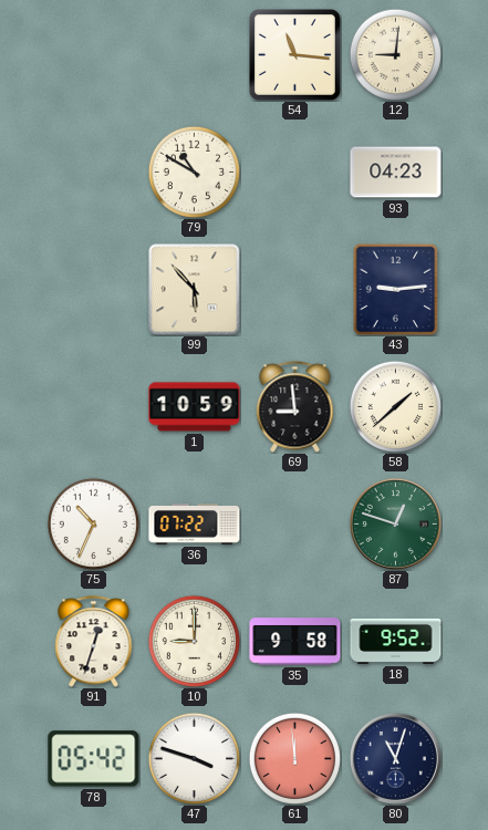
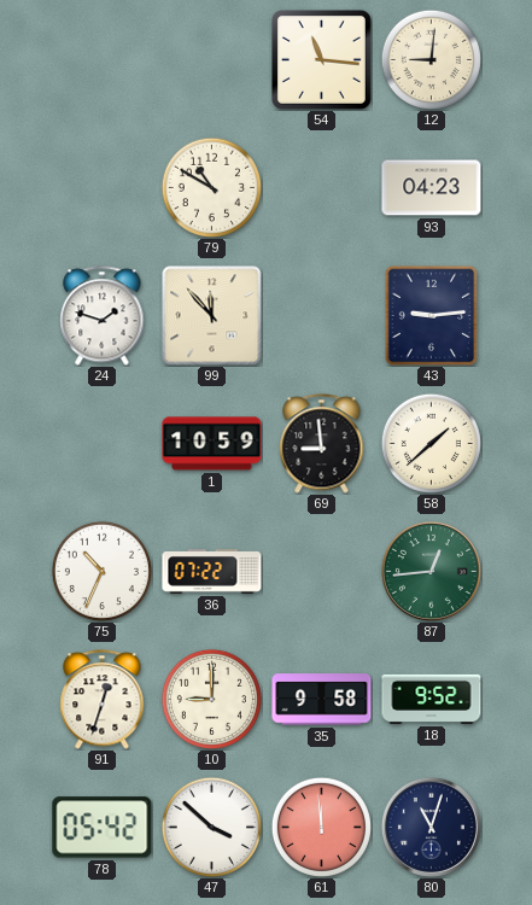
24: none -> 1:48
99: 5:53 -> 11:53
87: 12:48 -> 12:44
47: 3:48 -> 3:52
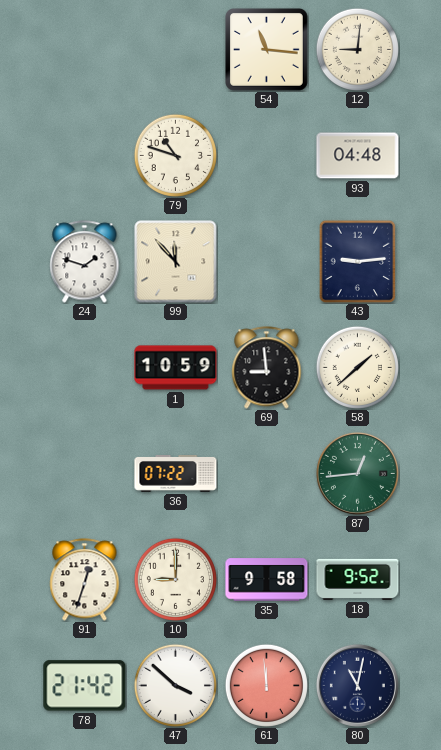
79: 10:50 -> 10:48
93: 04:23 -> 04:48
75: 10:34 -> none
78: 05:42 -> 21:42
80: 11:03 -> 11:02
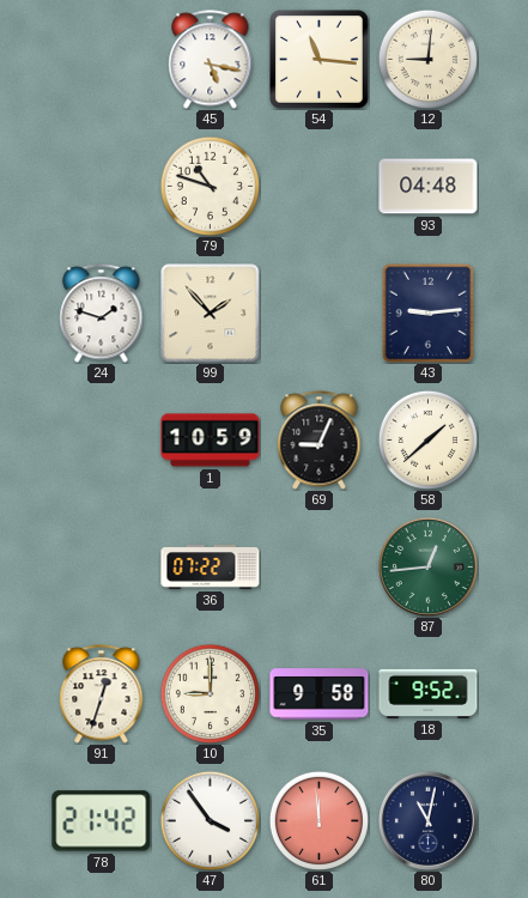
45: none -> 5:17
99: 11:53 -> 1:53
69: 8:59 -> 9:04
47: 3:52 -> 3:54
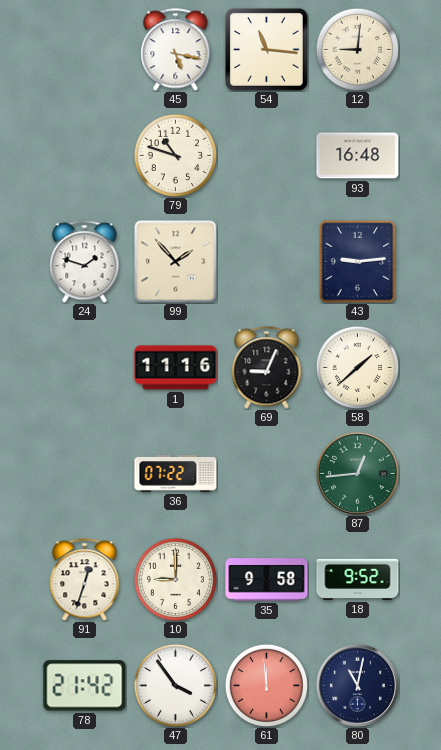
93: 04:48 -> 16:48
1: 10:59 -> 11:16
